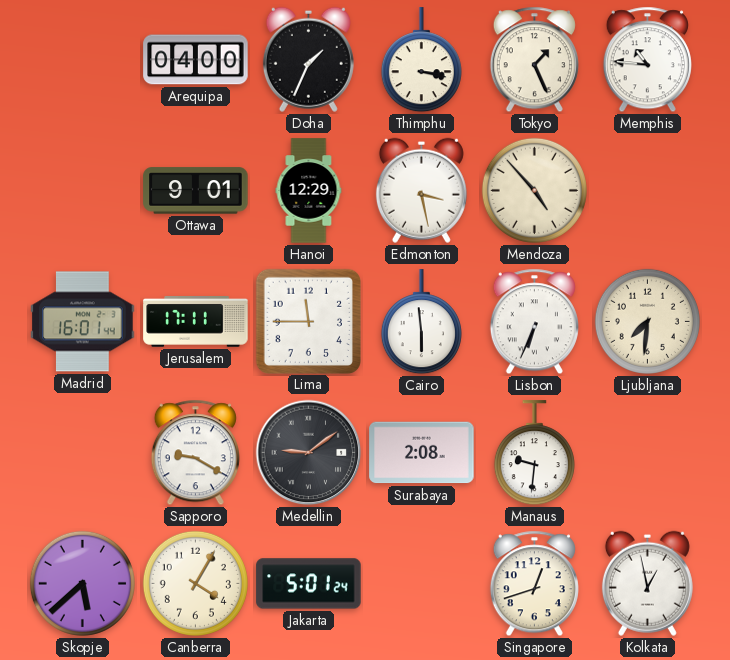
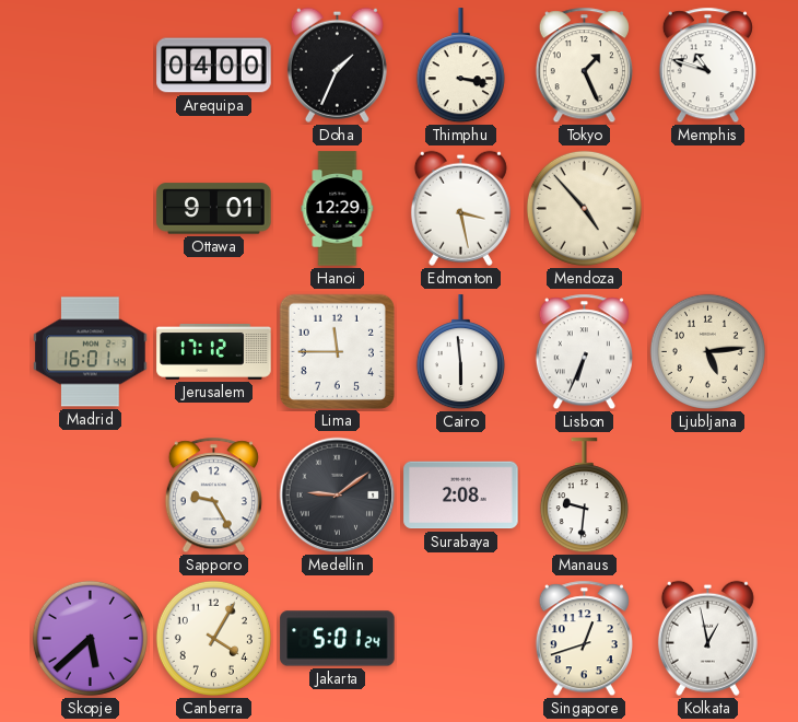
Memphis: 10:46 -> 10:48
Jerusalem: 17:11 -> 17:12
Ljubljana: 7:31 -> 5:14
Sapporo: 9:20 -> 9:25
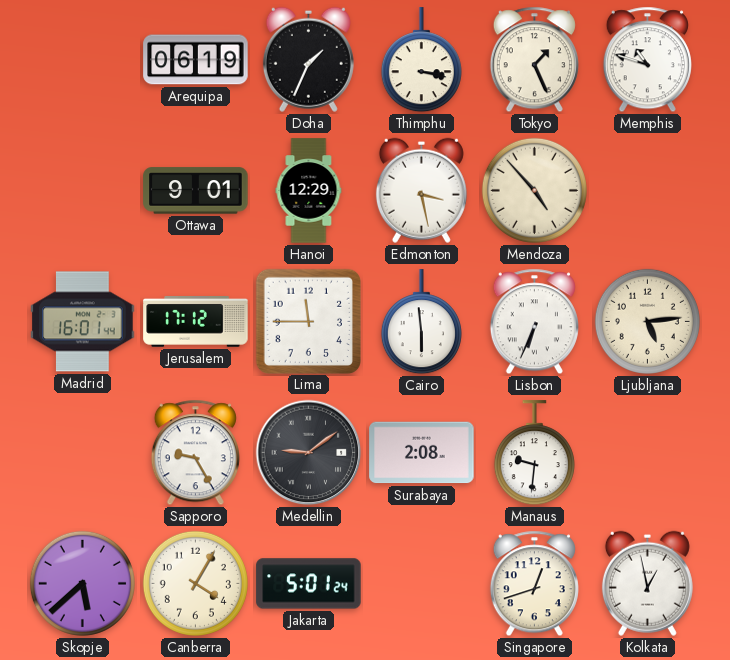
Arequipa: 04:00 -> 06:19
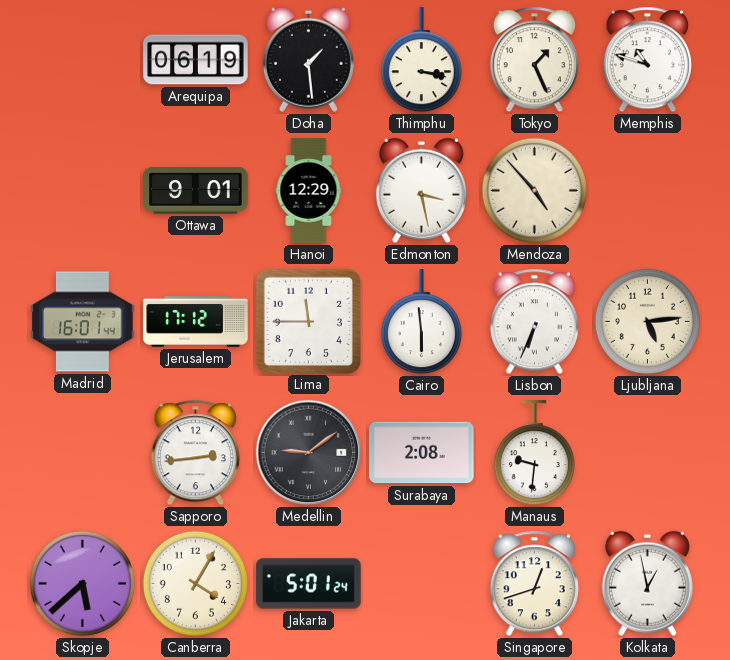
Doha: 1:34 -> 1:29
Sapporo: 9:25 -> 2:44
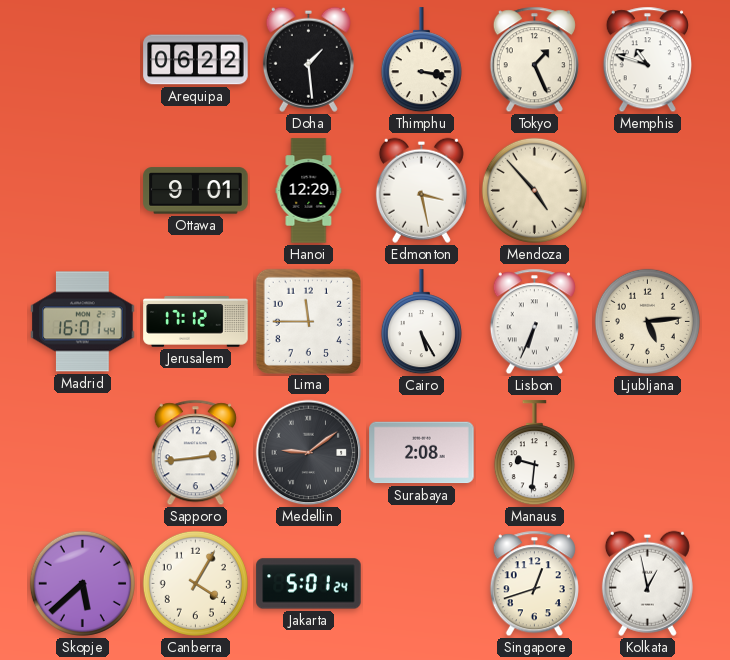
Arequipa: 06:19 -> 06:22
Cairo: 5:59 -> 5:25
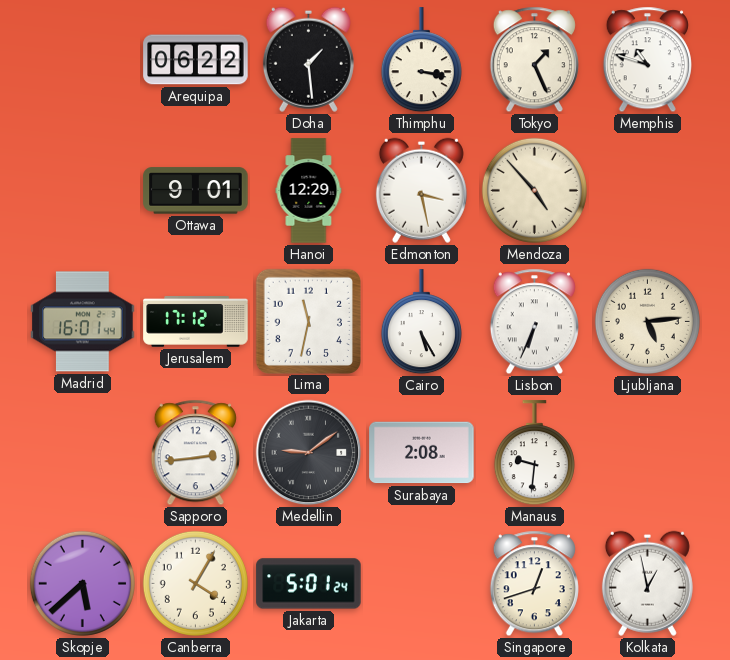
Lima: 11:45 -> 11:32
